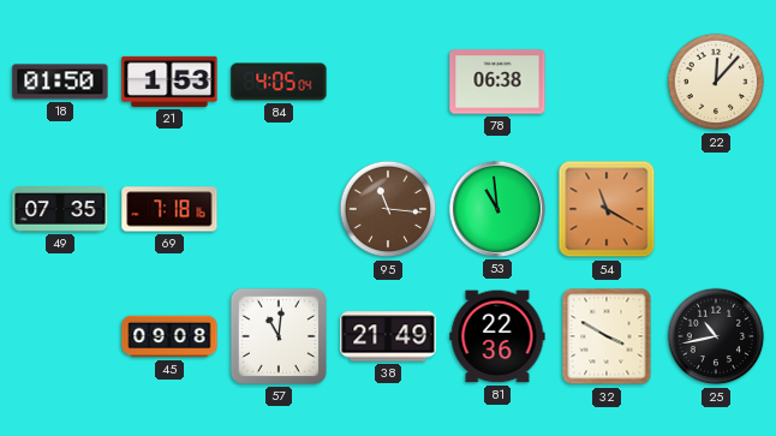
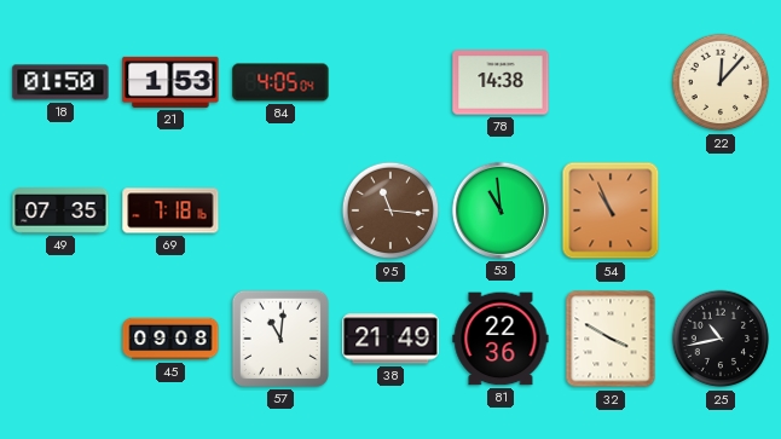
78: 06:38 -> 14:38
54: 11:20 -> 10:56
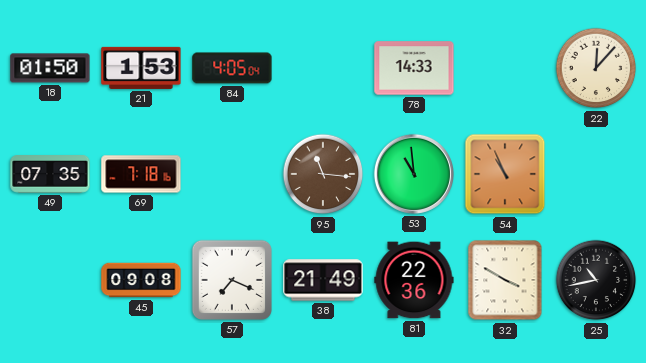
78: 14:38 -> 14:33
57: 11:01 -> 7:19
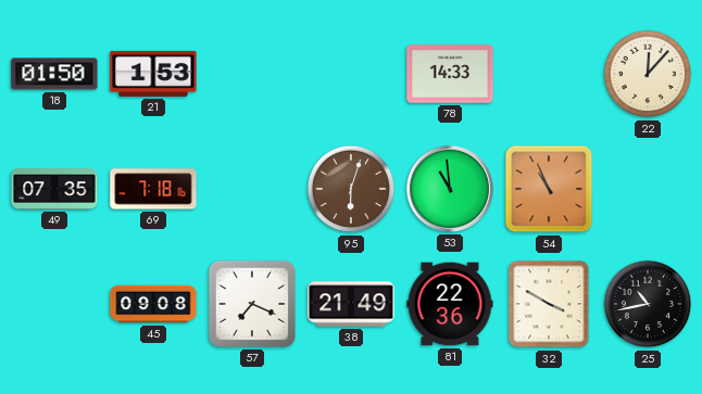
84: 4:05 -> none
95: 11:16 -> 6:03
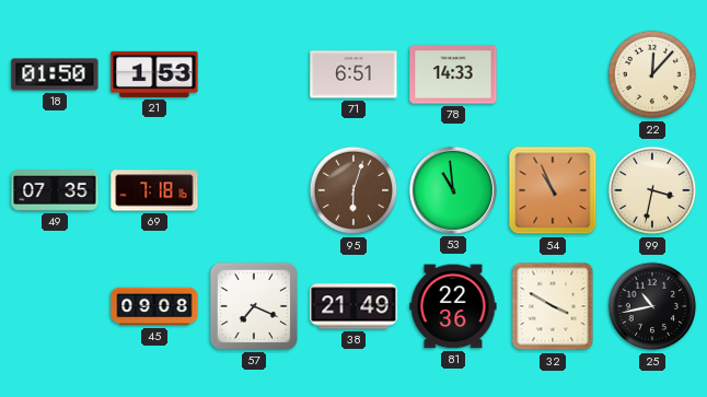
71: none -> 6:51
99: none -> 3:32
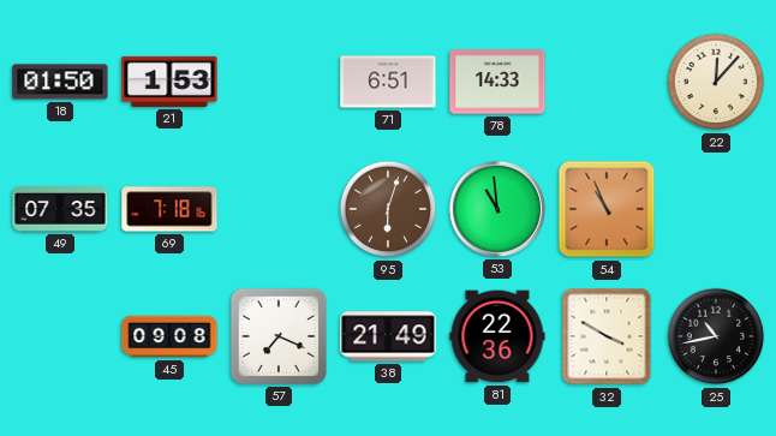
99: 3:32 -> none
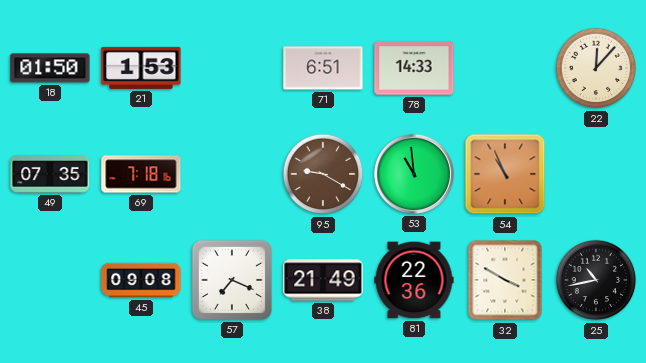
95: 6:03 -> 9:20
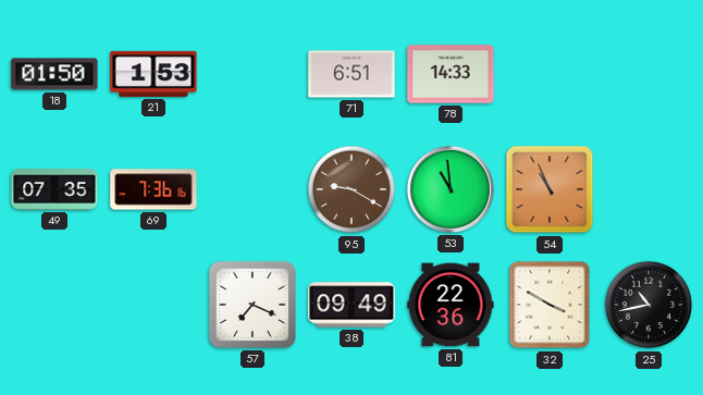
22: 12:07 -> none
69: 7:18 -> 7:36
45: 09:08 -> none
38: 21:49 -> 09:49
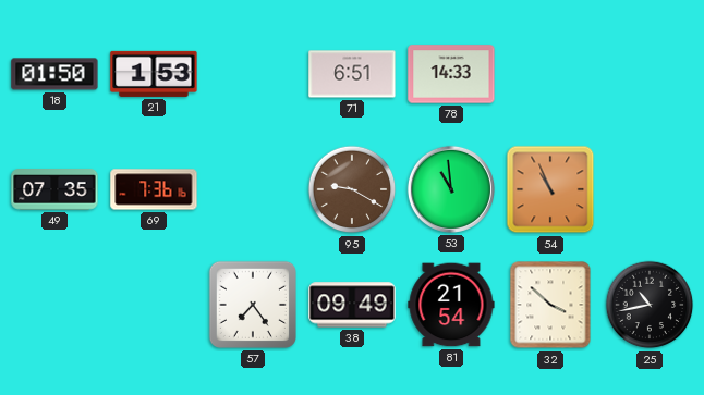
57: 7:19 -> 7:24
81: 22:36 -> 21:54
32: 3:50 -> 3:52
